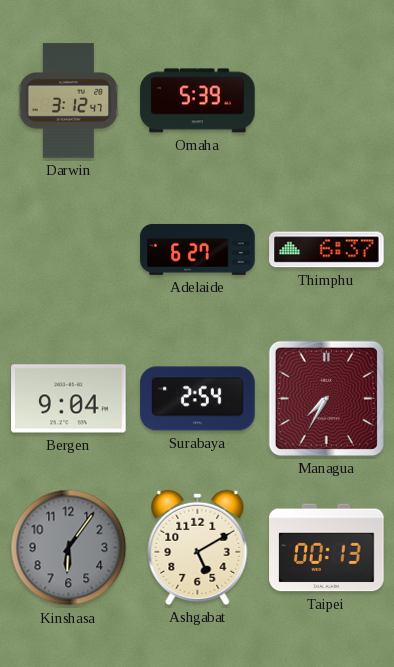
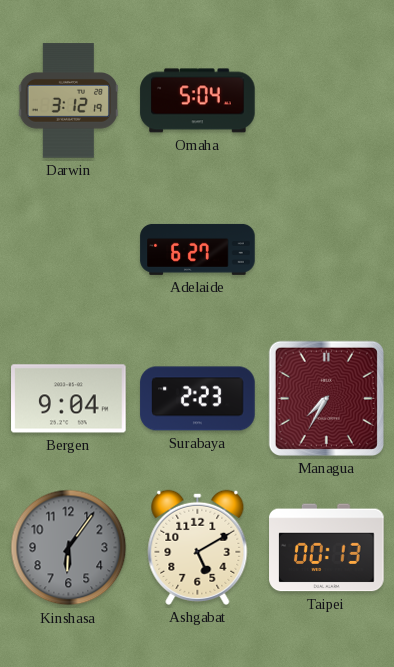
Darwin: 3:12:47 -> 3:12:19
Omaha: 5:39 -> 5:04
Thimphu: 6:37 -> none
Surabaya: 2:54 -> 2:23
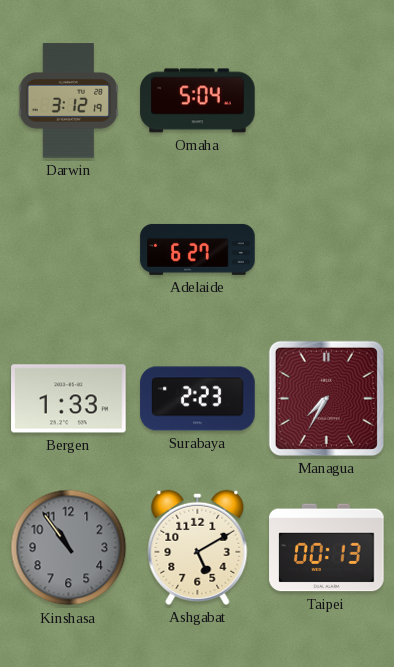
Bergen: 9:04 -> 1:33
Kinshasa: 6:06 -> 10:54
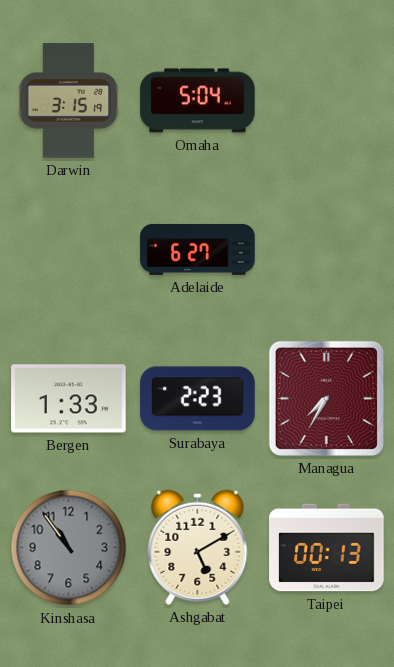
Darwin: 3:12 -> 3:15
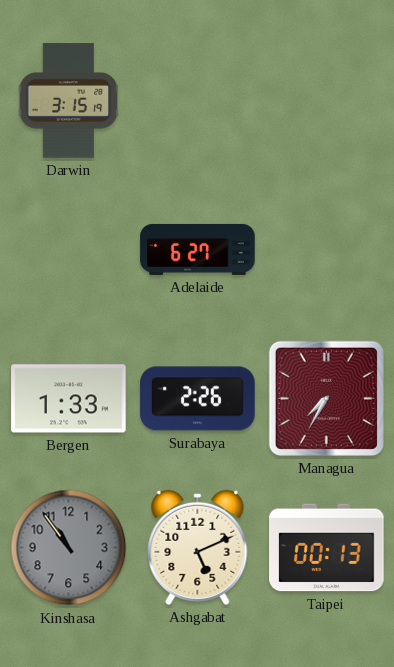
Omaha: 5:04 -> none
Surabaya: 2:23 -> 2:26
Ashgabat: 5:10 -> 5:11
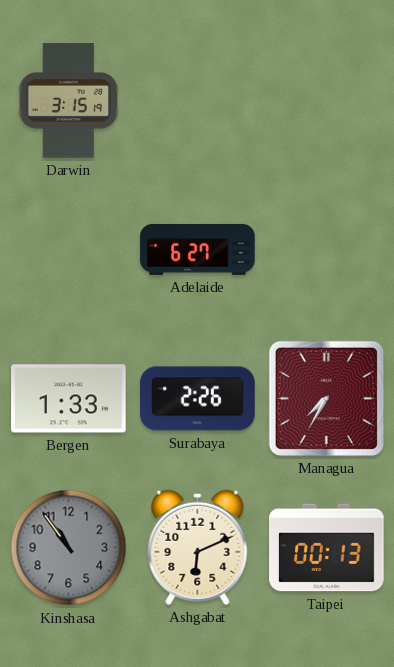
Ashgabat: 5:11 -> 6:11
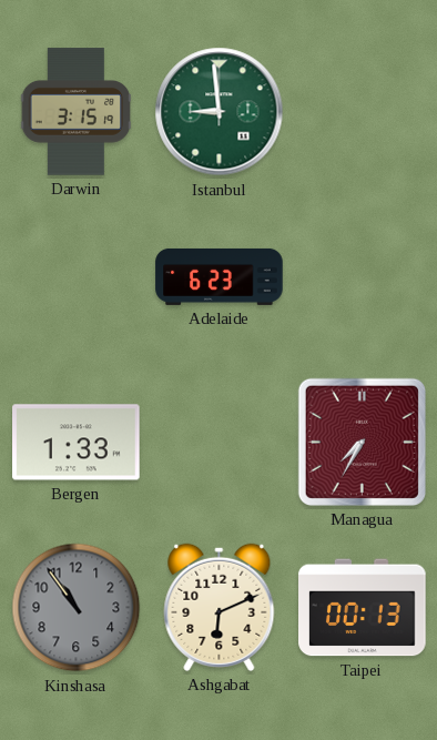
Istanbul: none -> 8:59
Adelaide: 6:27 -> 6:23
Surabaya: 2:26 -> none
